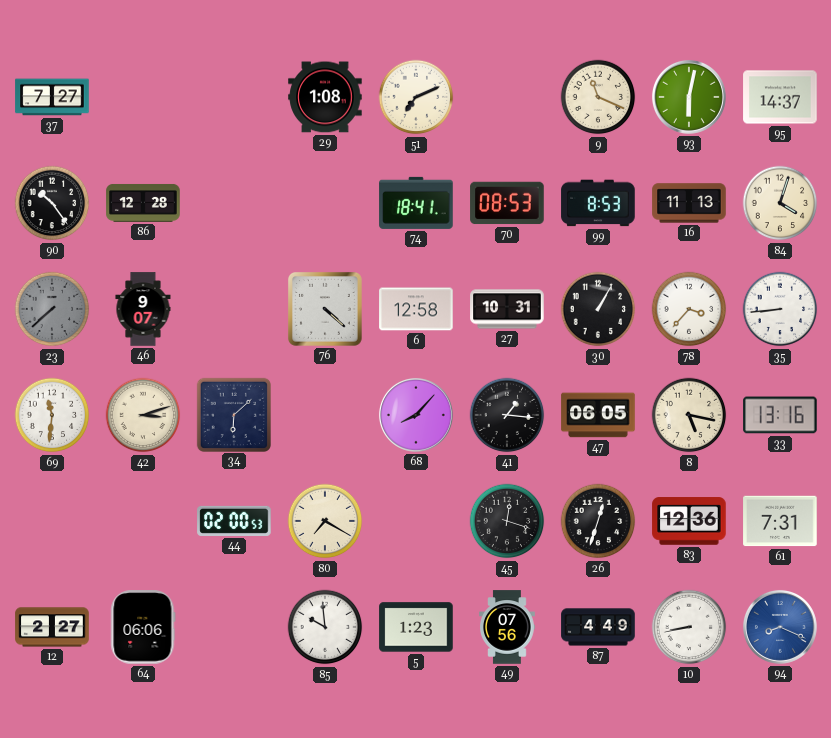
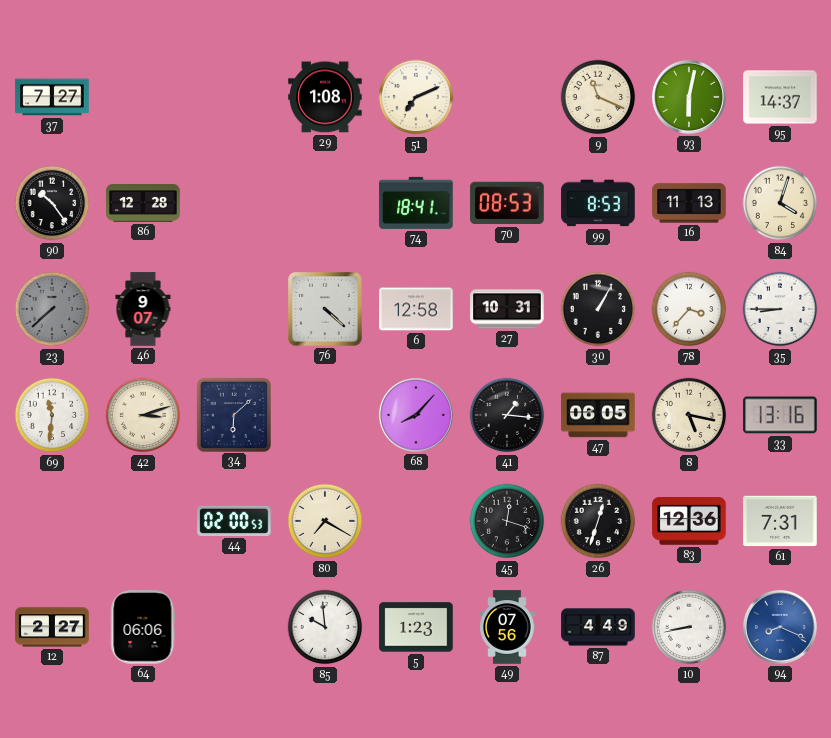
35: 8:44 -> 8:45
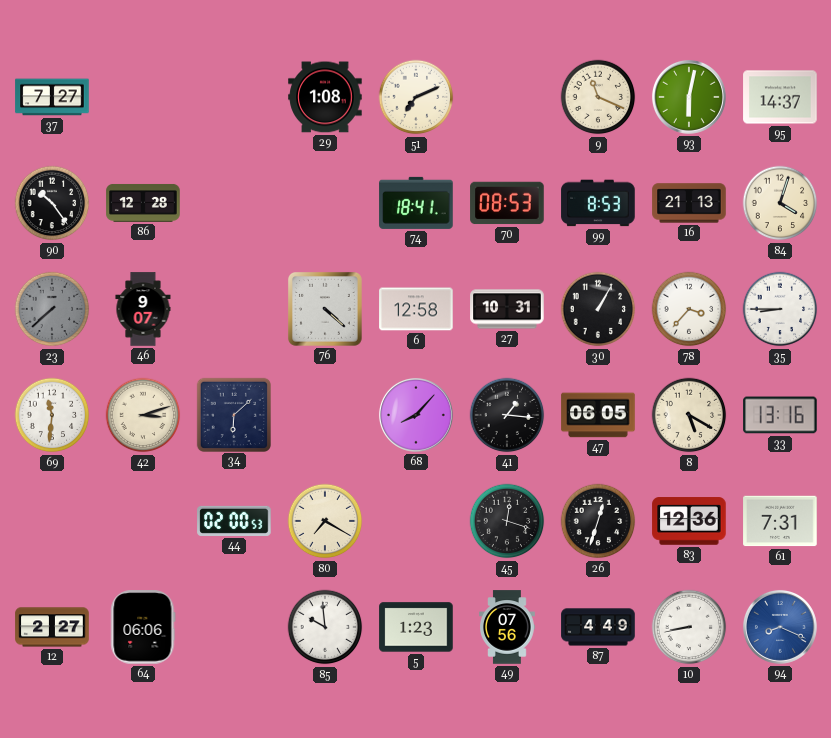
16: 11:13 -> 21:13
8: 5:17 -> 5:20
